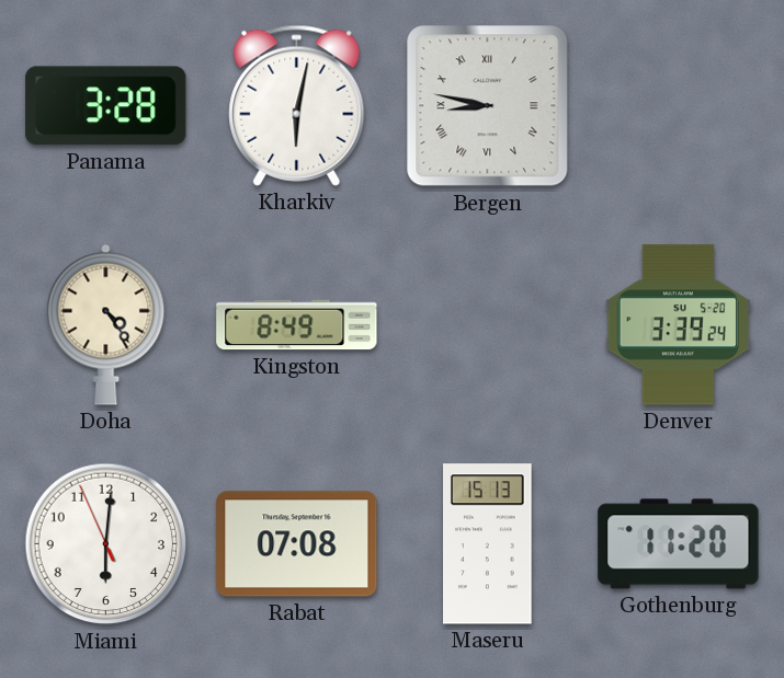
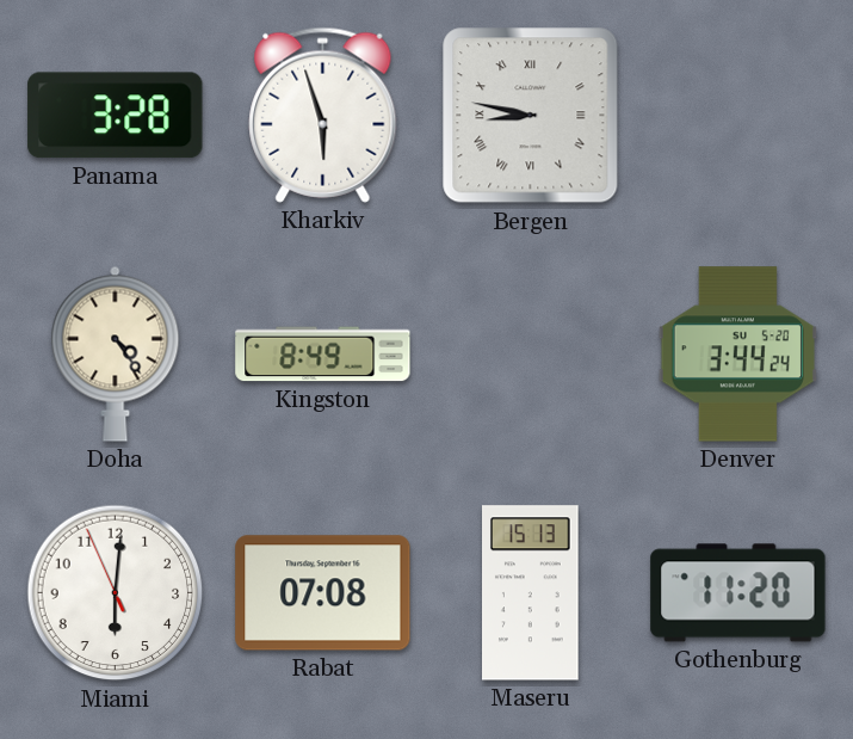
Kharkiv: 6:02 -> 5:57
Denver: 3:39 -> 3:44
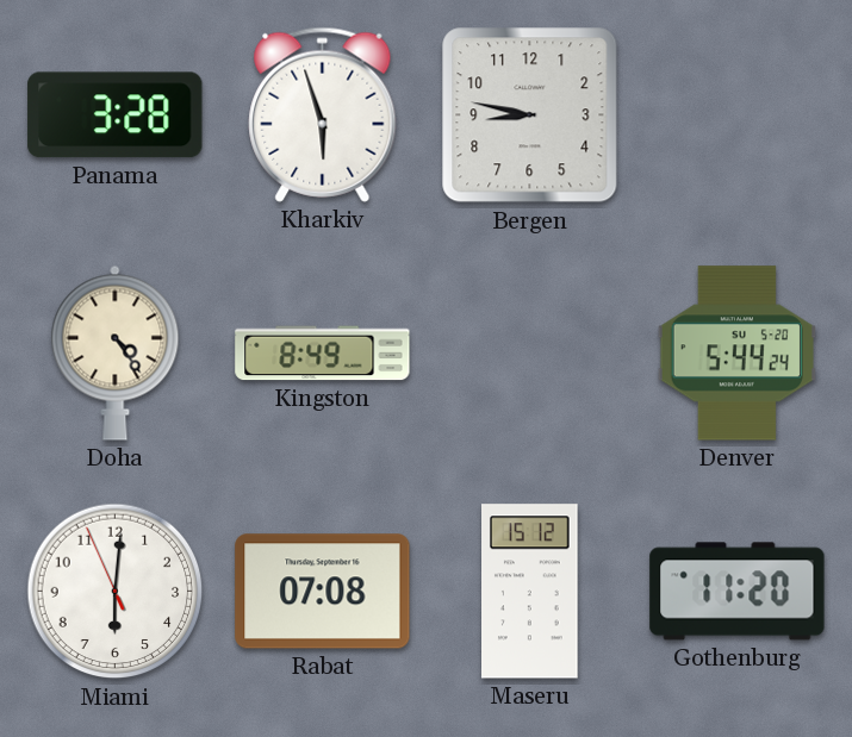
Bergen numerals: Roman -> Arabic
Denver: 3:44 -> 5:44
Maseru: 15:13 -> 15:12
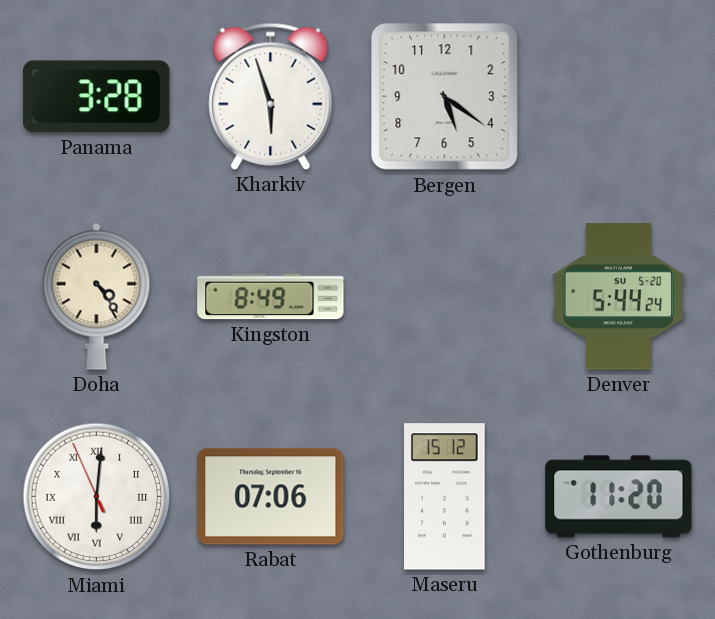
Bergen: 8:47 -> 5:21
Miami numerals: Arabic -> Roman
Rabat: 07:08 -> 07:06
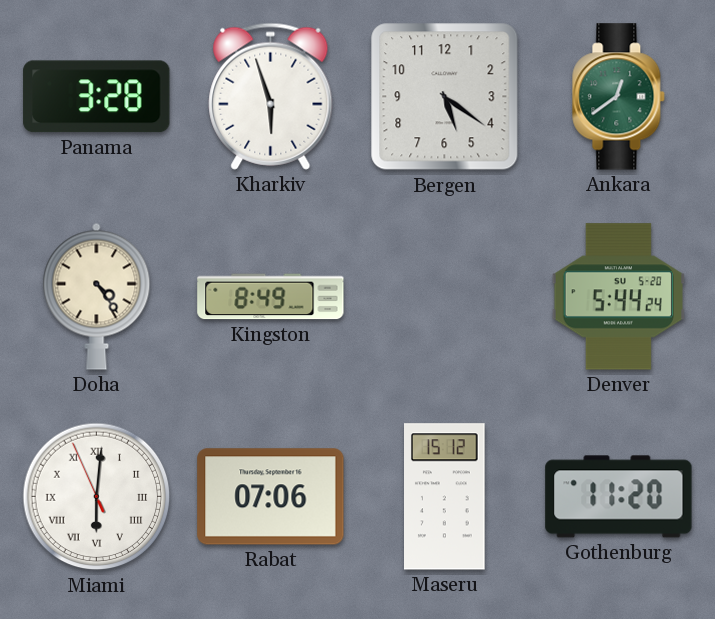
Ankara: none -> 12:39
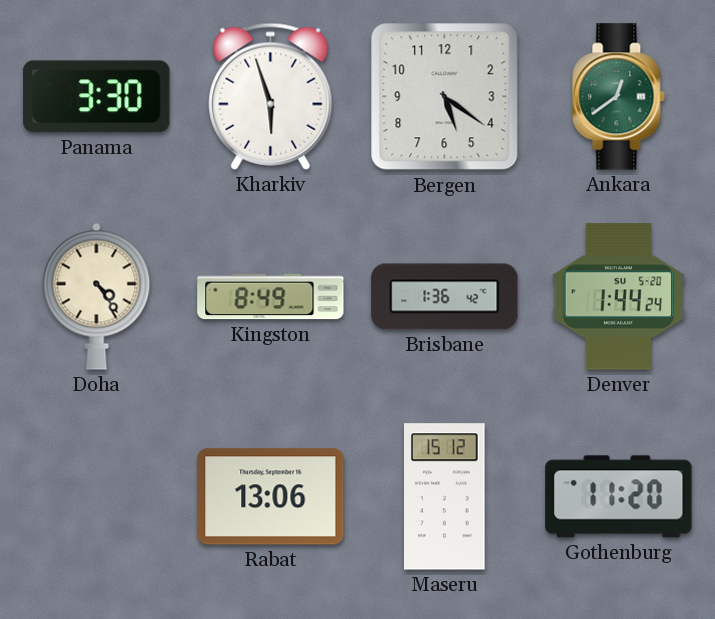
Panama: 3:28 -> 3:30
Brisbane: none -> 1:36
Denver: 5:44 -> 1:44
Miami: 6:00 -> none
Rabat: 07:06 -> 13:06
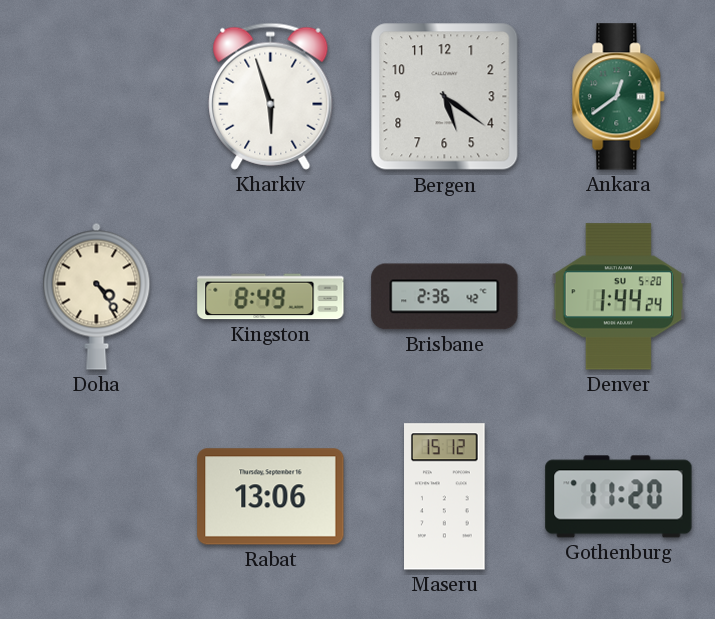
Panama: 3:30 -> none
Brisbane: 1:36 -> 2:36
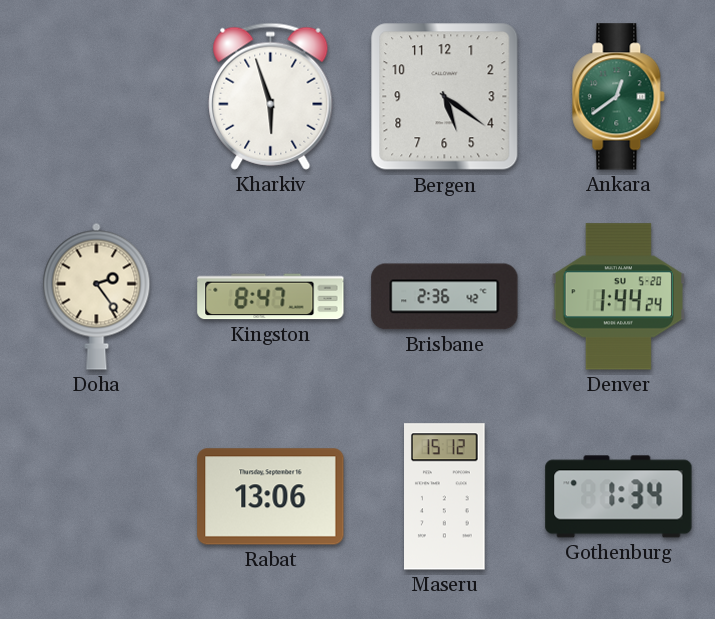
Doha: 4:24 -> 2:24
Kingston: 8:49 -> 8:47
Gothenburg: 11:20 -> 1:34
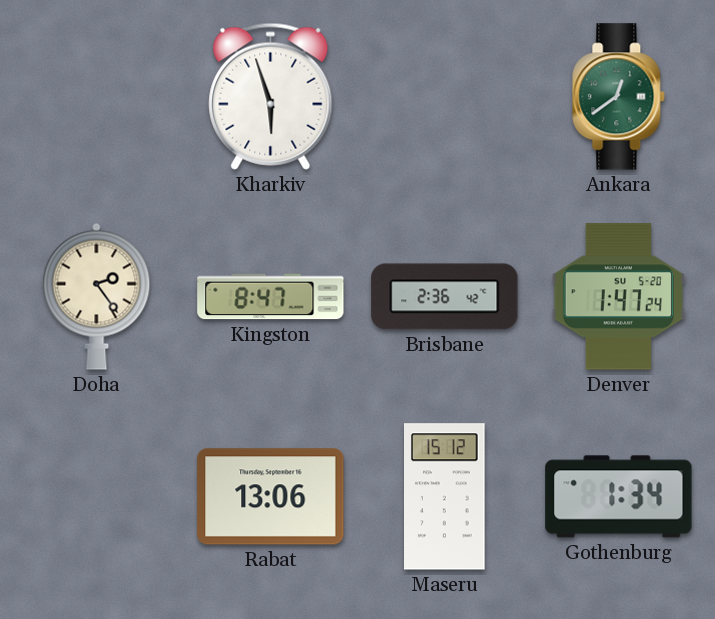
Bergen: 5:21 -> none
Denver: 1:44 -> 1:47
